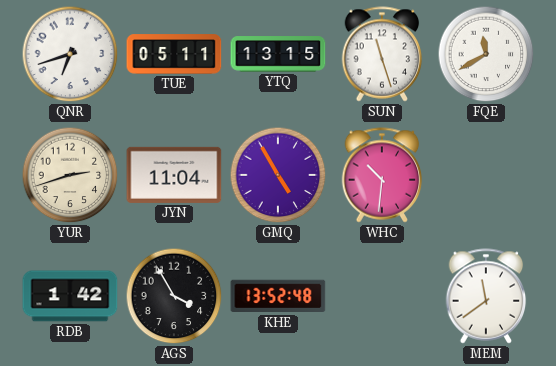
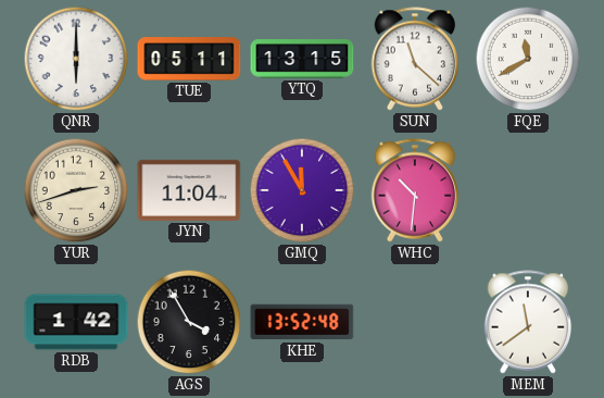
QNR: 6:42 -> 6:00
SUN: 11:27 -> 11:22
GMQ: 4:55 -> 11:55
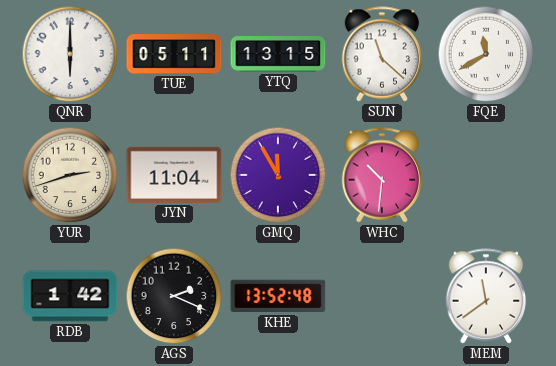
AGS: 3:55 -> 2:19
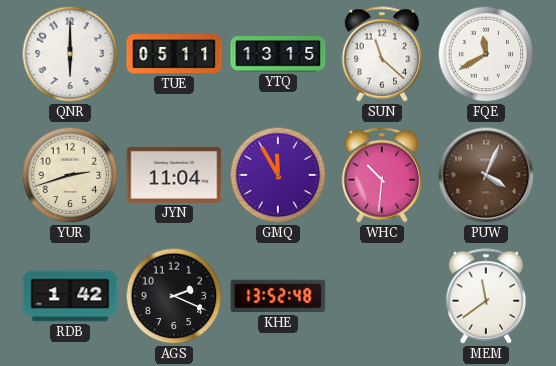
PUW: none -> 4:04
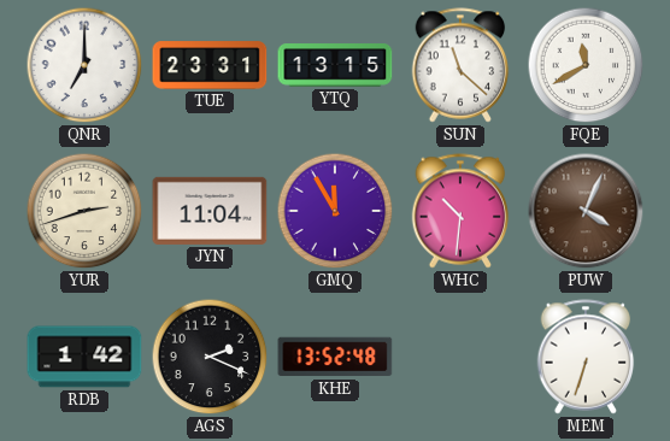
QNR: 6:00 -> 7:00
TUE: 05:11 -> 23:31
MEM: 11:39 -> 6:33
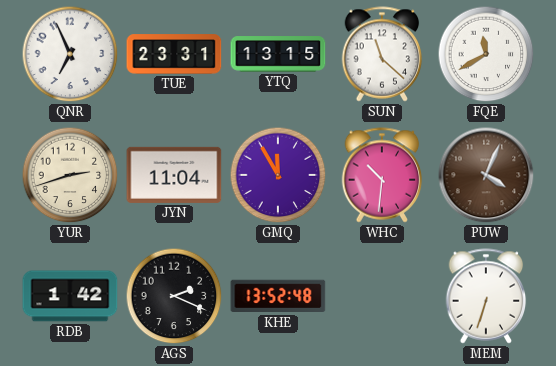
QNR: 7:00 -> 6:56
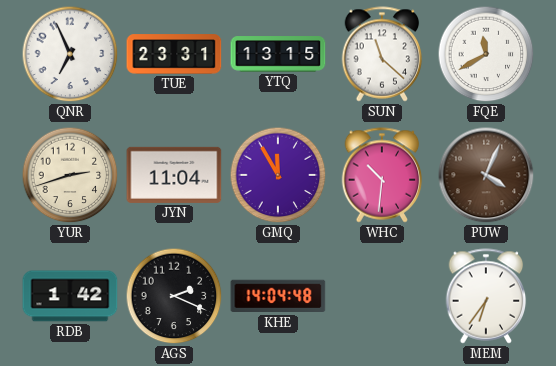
KHE: 13:52 -> 14:04
MEM: 6:33 -> 6:36
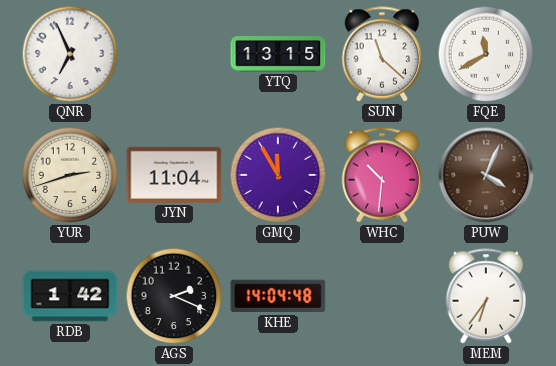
TUE: 23:31 -> none
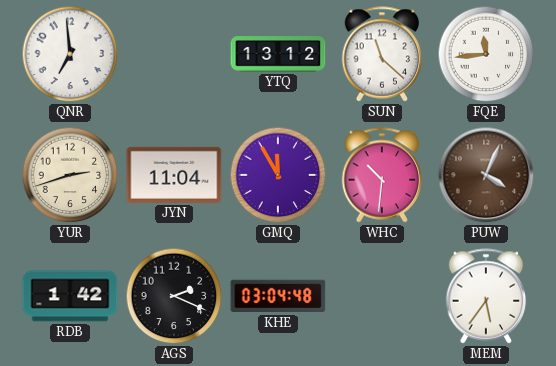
QNR: 6:56 -> 6:59
YTQ: 13:15 -> 13:12
FQE: 11:40 -> 11:44
KHE: 14:04 -> 03:04
MEM: 6:36 -> 5:36
